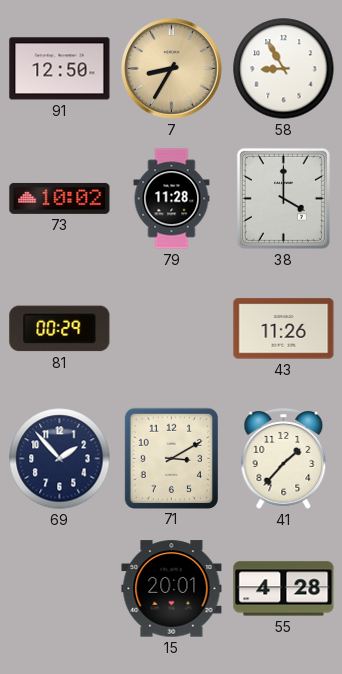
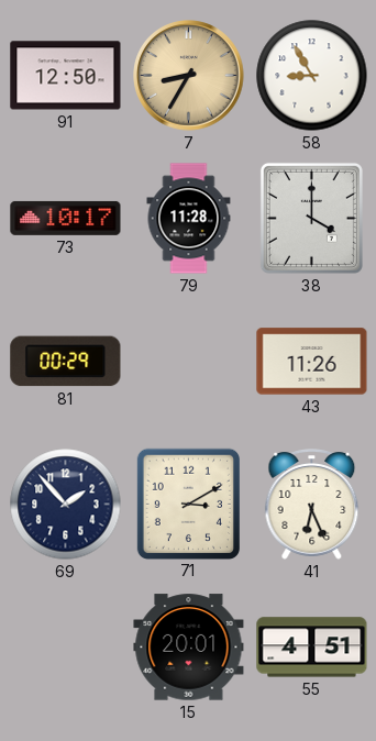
73: 10:02 -> 10:17
41: 1:37 -> 6:26
55: 4:28 -> 4:51
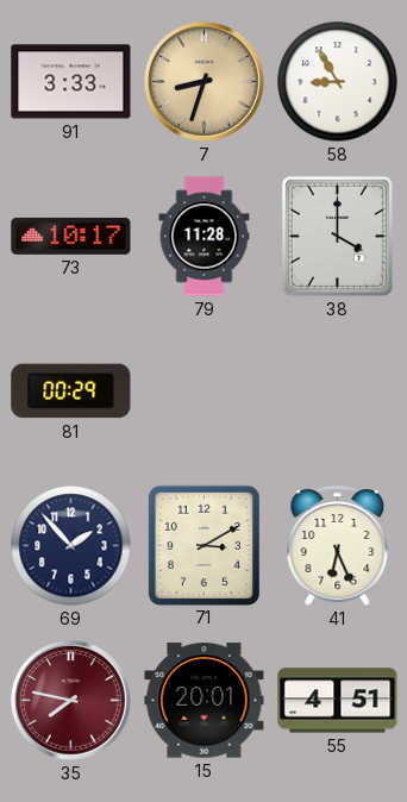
91: 12:50 -> 3:33
7: 8:35 -> 8:33
43: 11:26 -> none
35: none -> 7:47
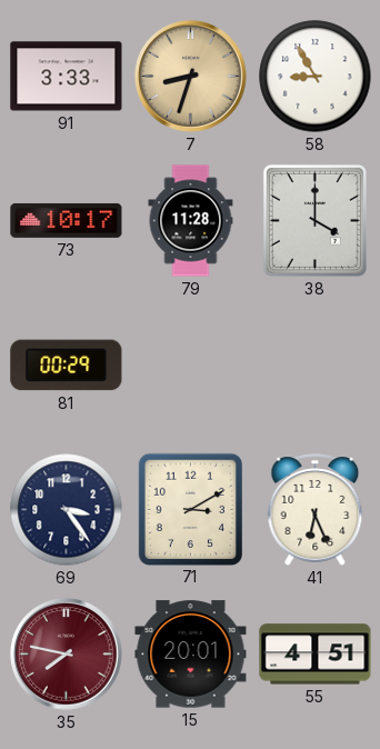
69: 1:53 -> 3:24
